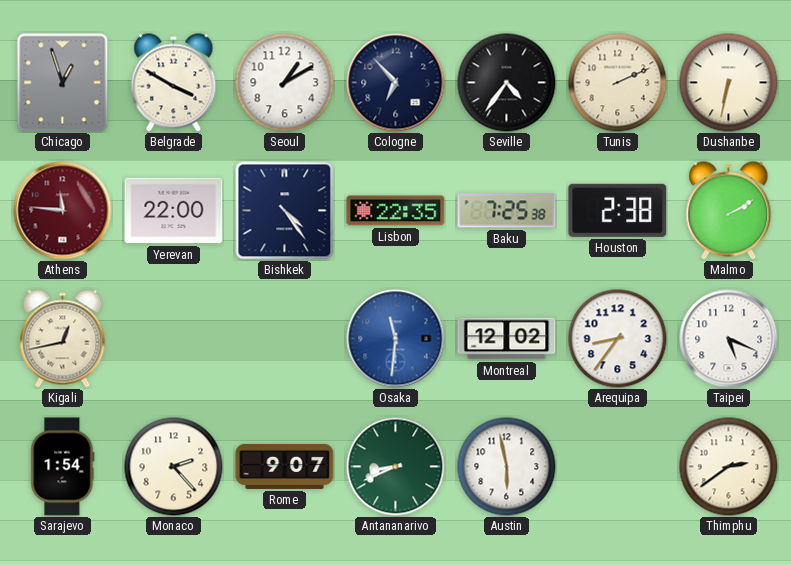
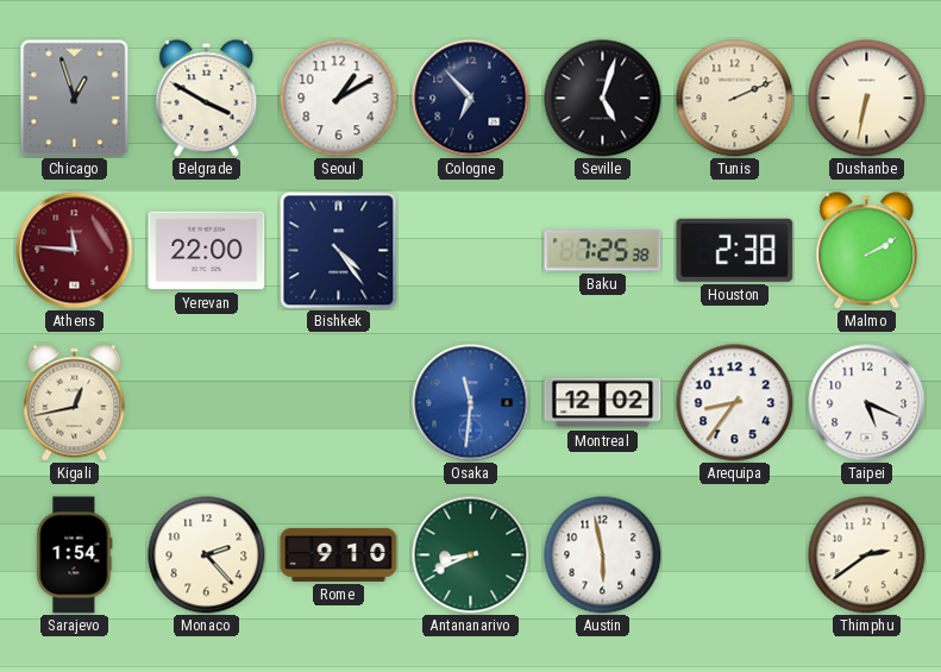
Seville: 4:36 -> 5:03
Lisbon: 22:35 -> none
Rome: 9:07 -> 9:10
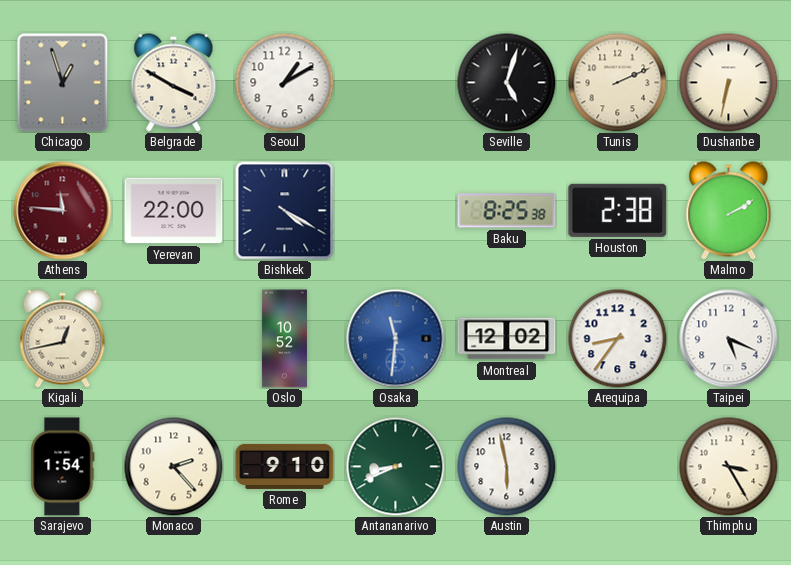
Cologne: 6:53 -> none
Bishkek: 4:24 -> 4:20
Baku: 7:25 -> 8:25
Oslo: none -> 10:52
Thimphu: 2:39 -> 3:25
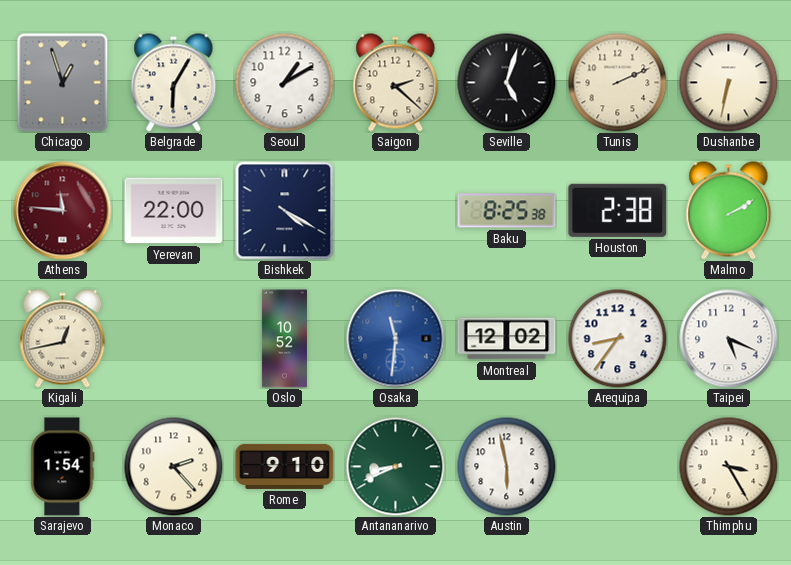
Belgrade: 3:50 -> 6:05
Saigon: none -> 2:22
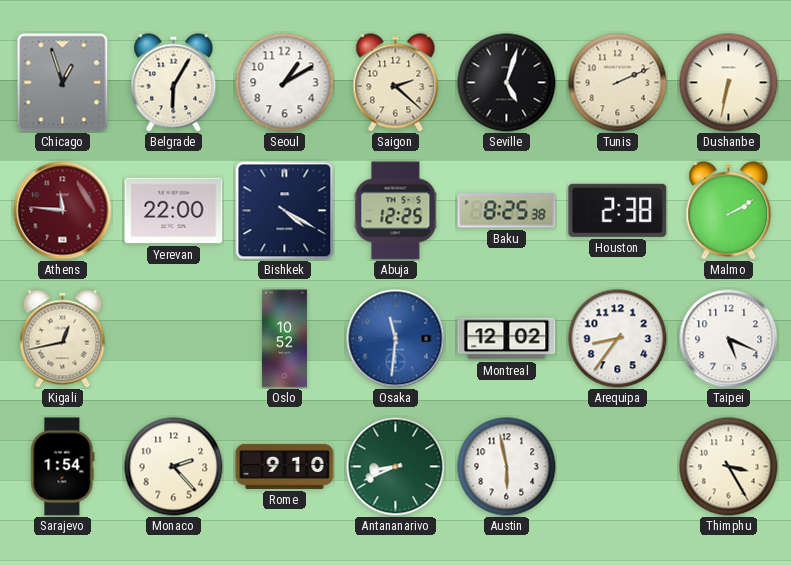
Abuja: none -> 12:25
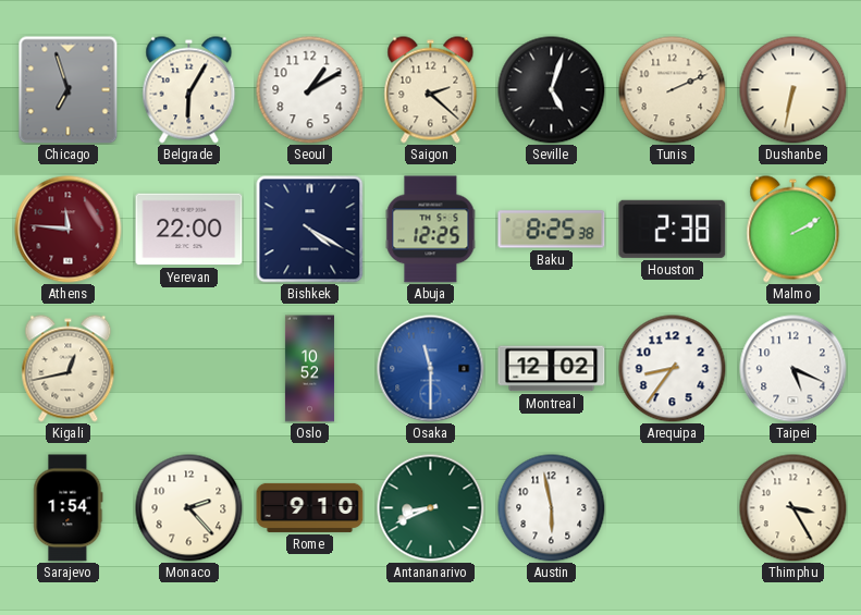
Chicago: 12:57 -> 6:57
Osaka: 11:31 -> 11:30
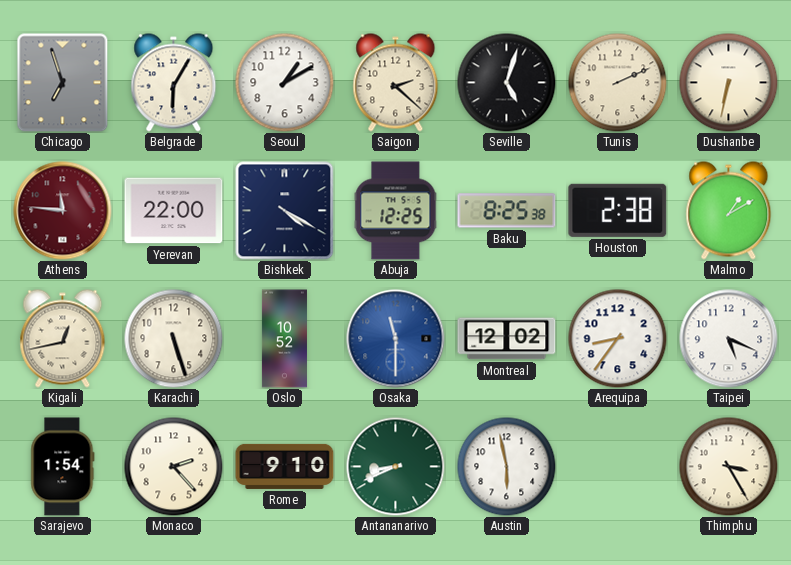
Malmo: 2:10 -> 1:10
Karachi: none -> 5:27
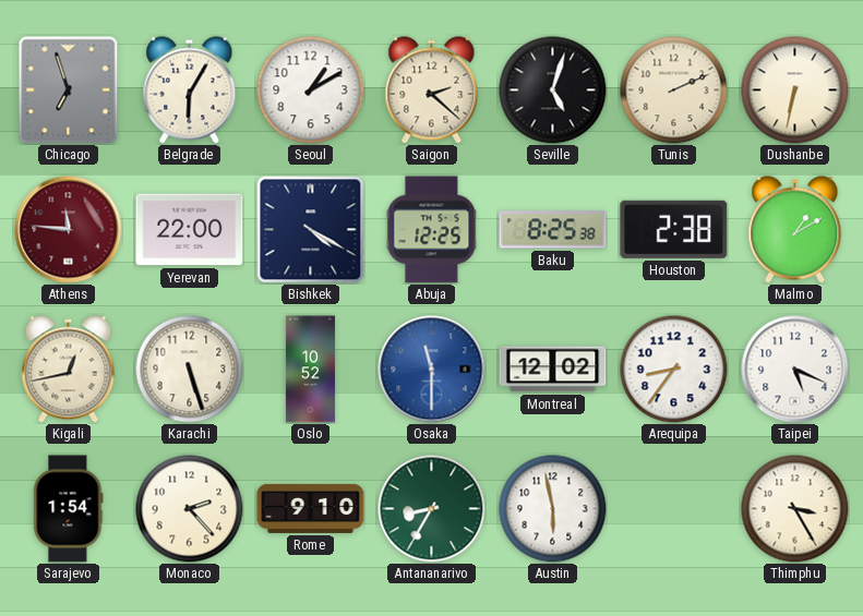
Antananarivo: 8:41 -> 8:35
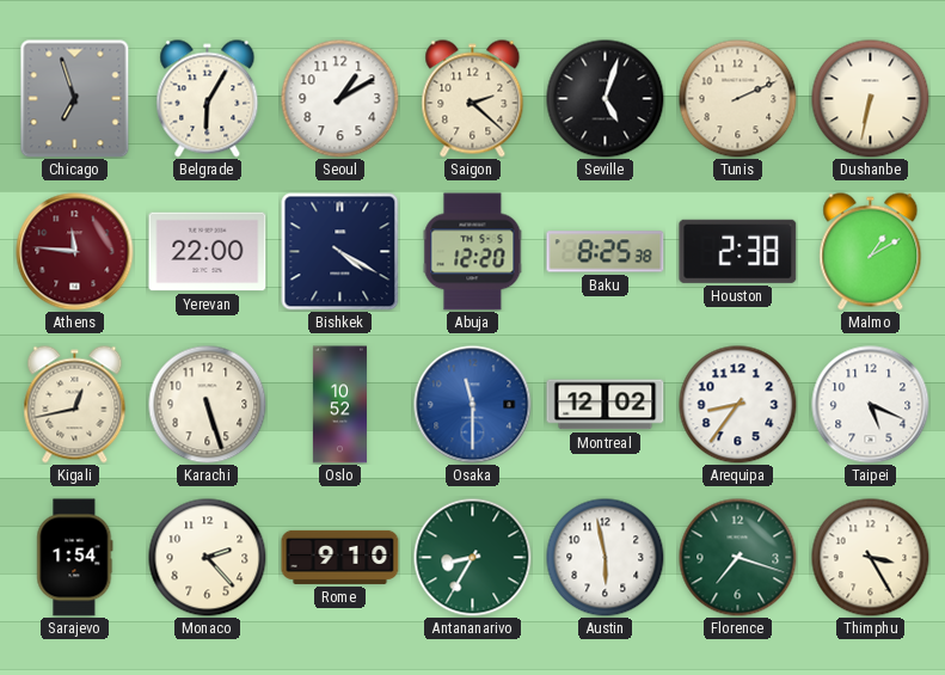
Abuja: 12:25 -> 12:20
Florence: none -> 7:18
